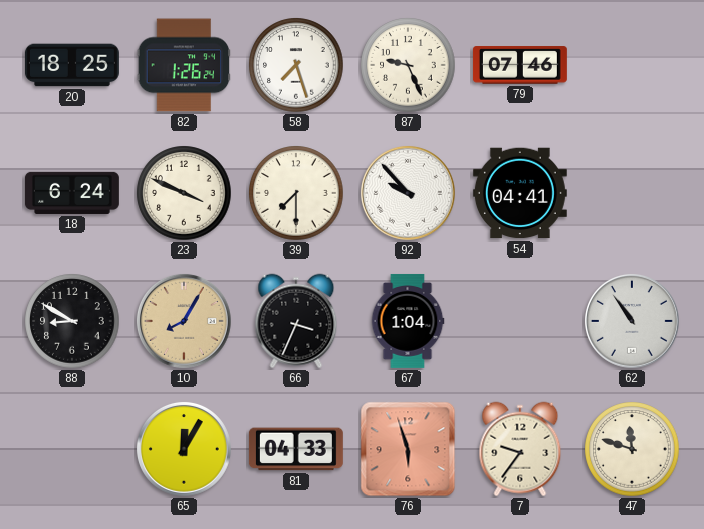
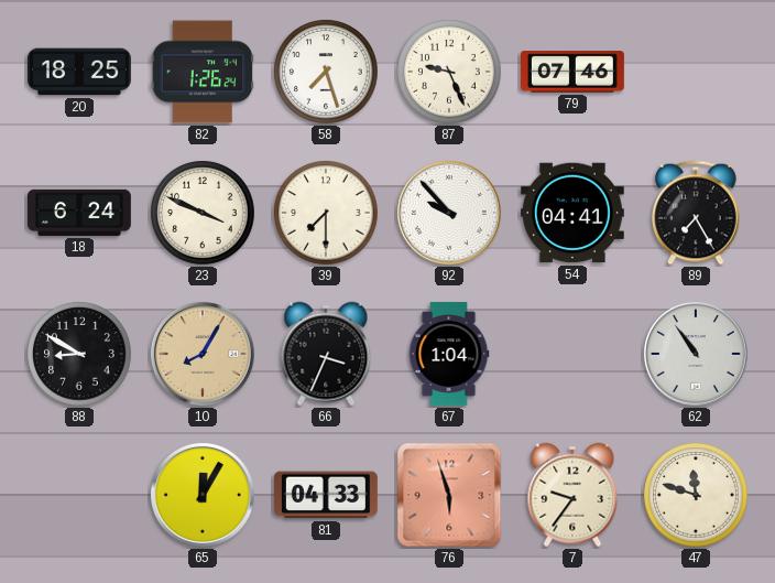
89: none -> 7:25
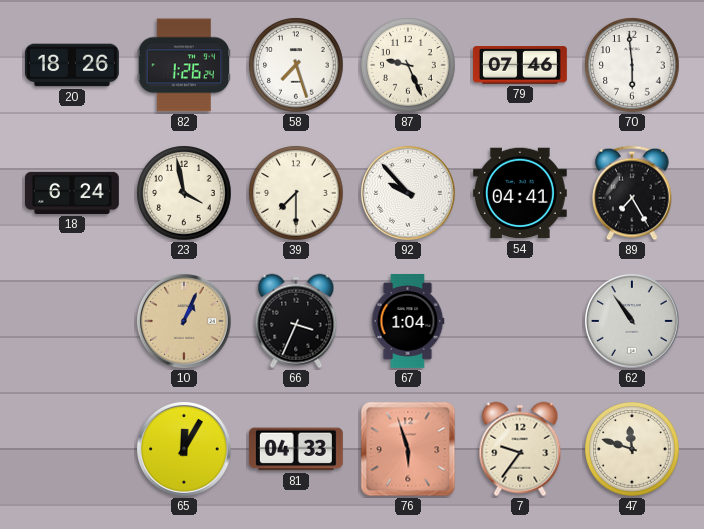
20: 18:25 -> 18:26
70: none -> 5:59
23: 3:49 -> 3:58
88: 8:50 -> none
10: 8:05 -> 1:04
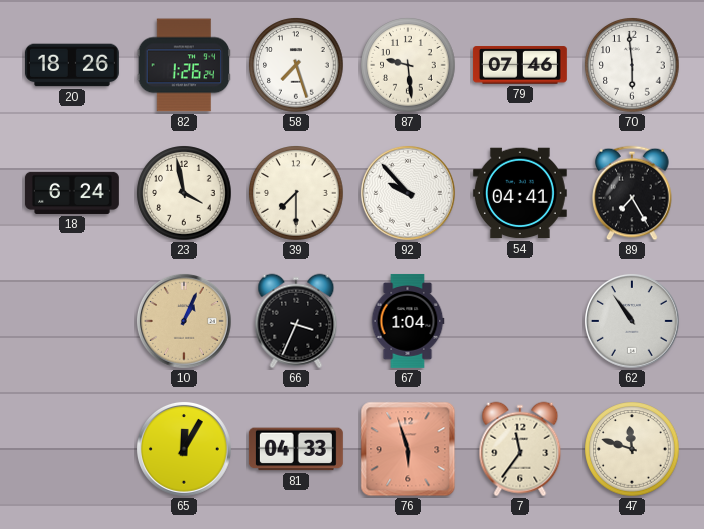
87: 9:26 -> 9:29
7: 9:36 -> 11:36
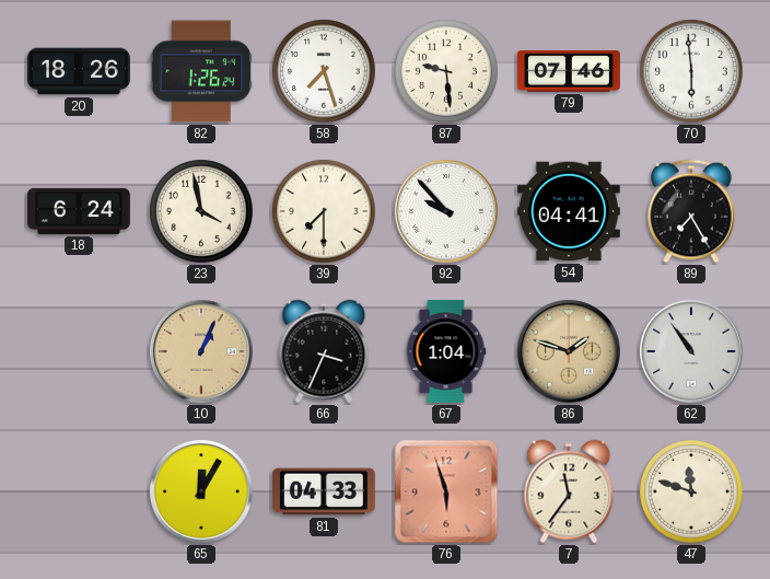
86: none -> 1:48
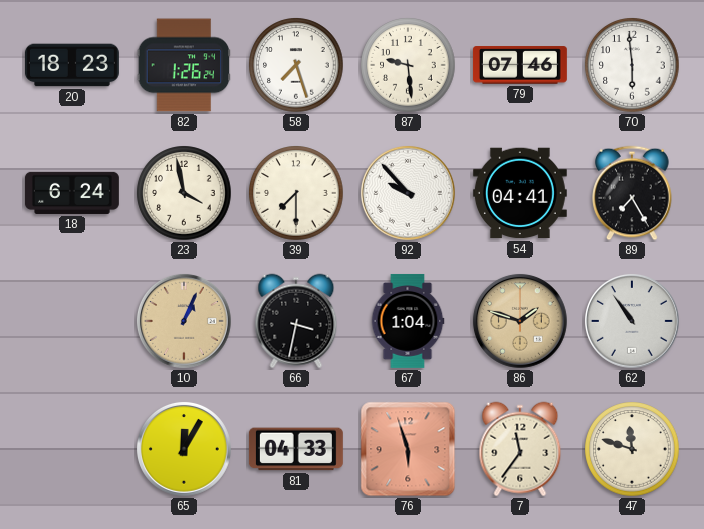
20: 18:26 -> 18:23
66: 3:34 -> 3:32
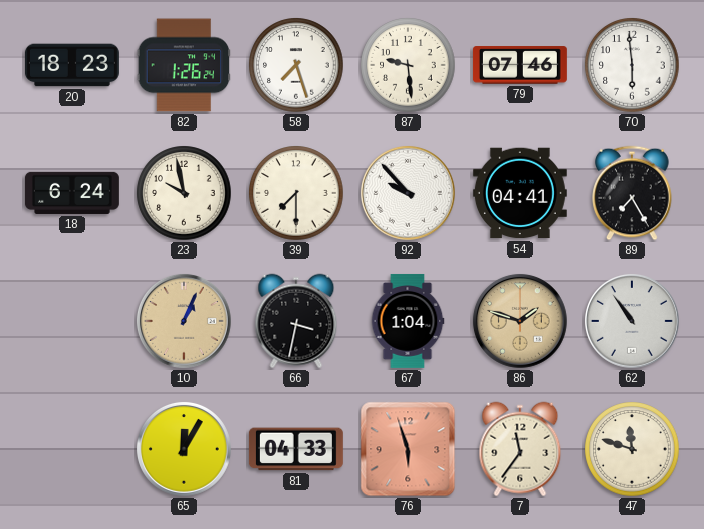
23: 3:58 -> 9:58
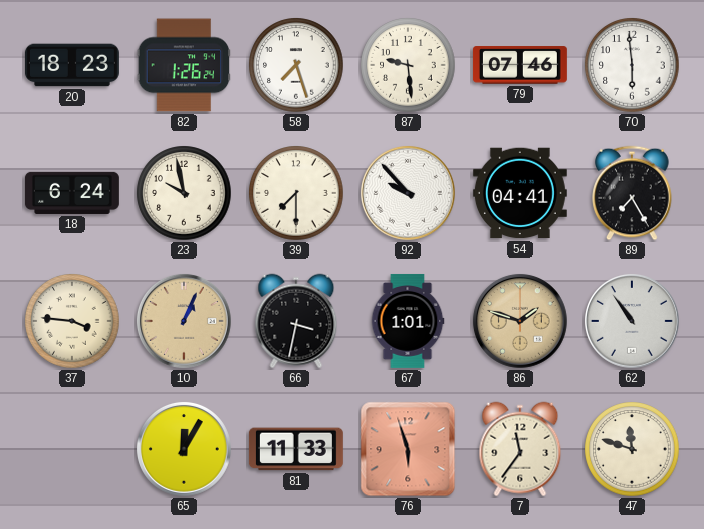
37: none -> 3:46
67: 1:04 -> 1:01
81: 04:33 -> 11:33
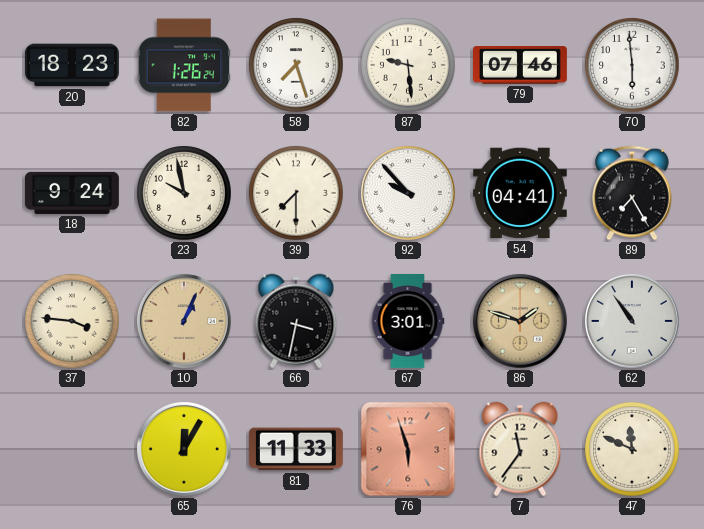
18: 6:24 -> 9:24
67: 1:01 -> 3:01
47: 11:48 -> 11:49
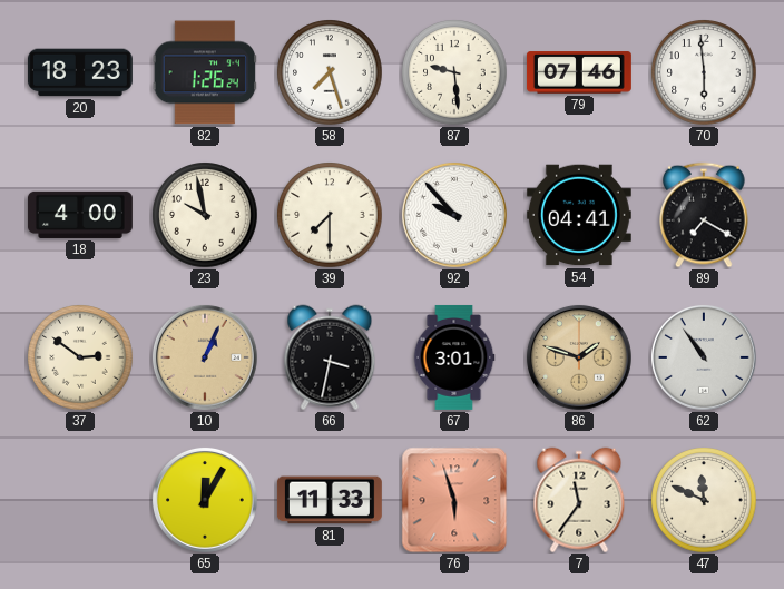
18: 9:24 -> 4:00
89: 7:25 -> 7:20
37: 3:46 -> 2:51
